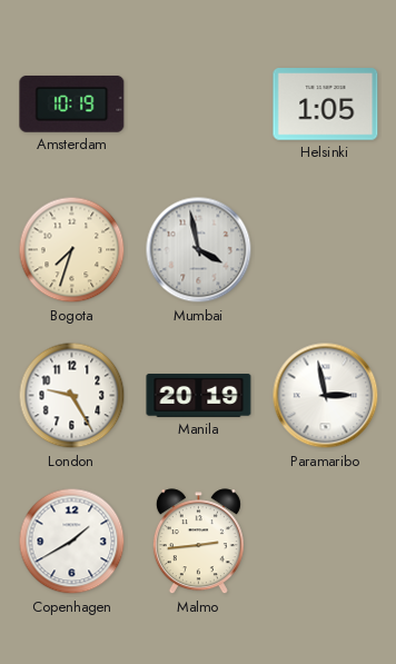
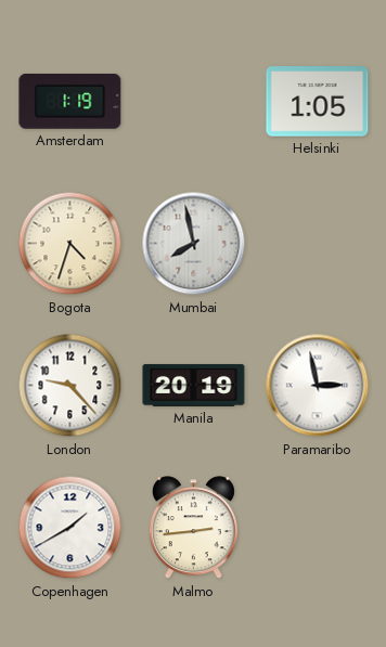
Amsterdam: 10:19 -> 1:19
Bogota: 7:33 -> 4:33
Mumbai: 3:58 -> 7:58
London: 9:25 -> 9:23
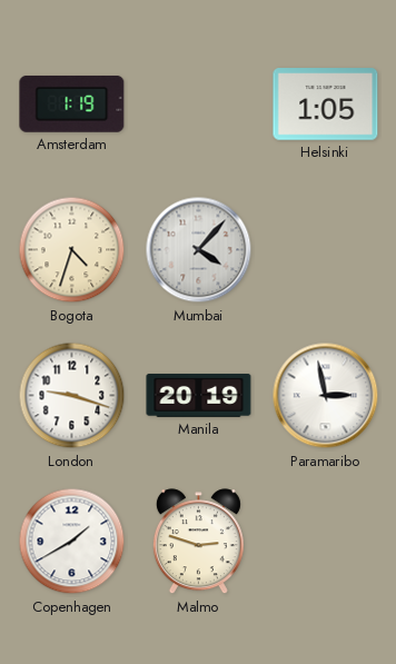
Mumbai: 7:58 -> 4:07
London: 9:23 -> 9:18
Malmo: 2:44 -> 2:48
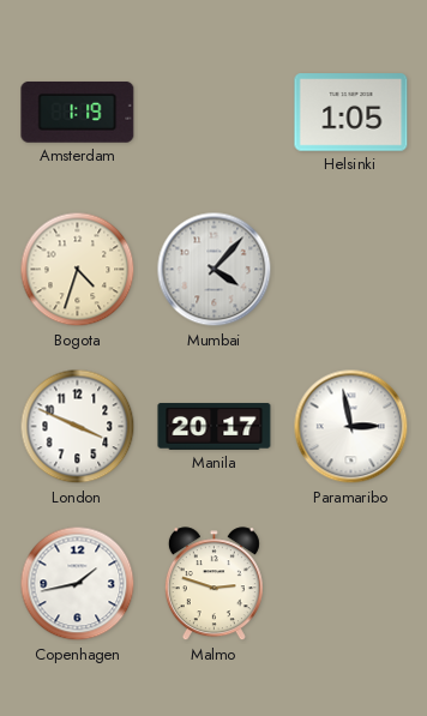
London: 9:18 -> 3:49
Manila: 20:19 -> 20:17
Copenhagen: 1:40 -> 1:43
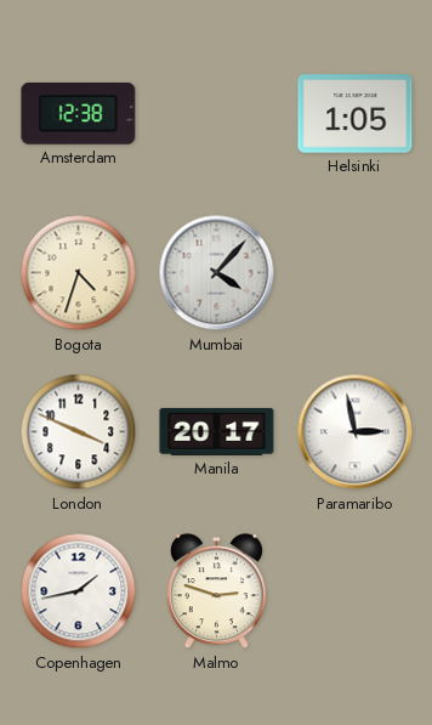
Amsterdam: 1:19 -> 12:38
